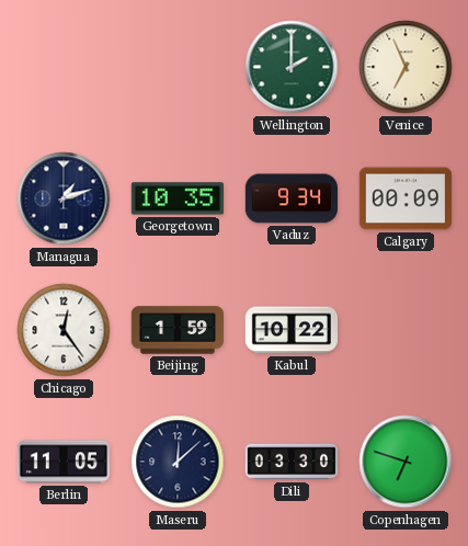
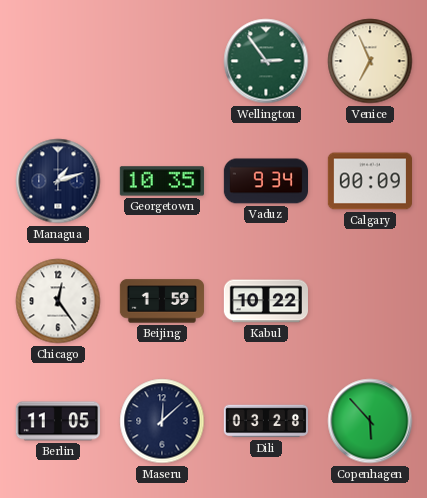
Wellington: 2:00 -> 2:54
Dili: 03:30 -> 03:28
Copenhagen: 6:48 -> 5:53
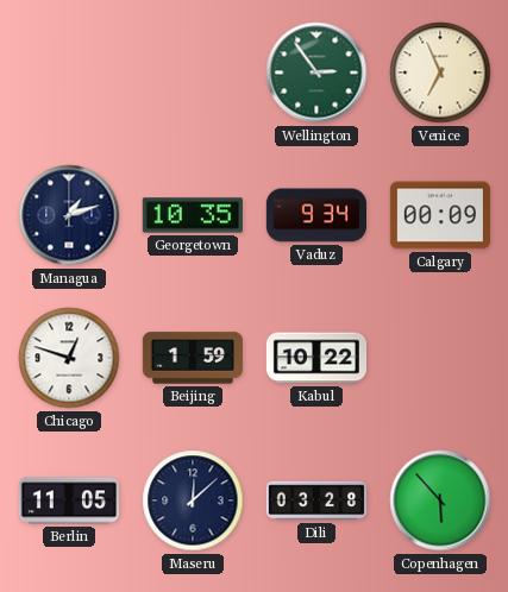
Chicago: 12:24 -> 12:48
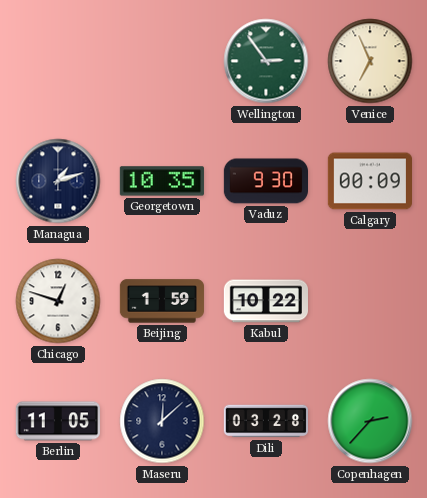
Vaduz: 9:34 -> 9:30
Copenhagen: 5:53 -> 2:37
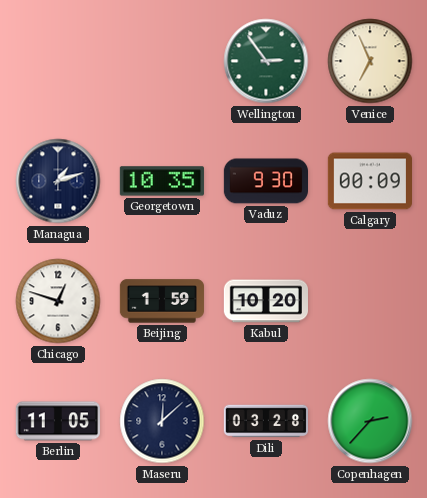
Kabul: 10:22 -> 10:20
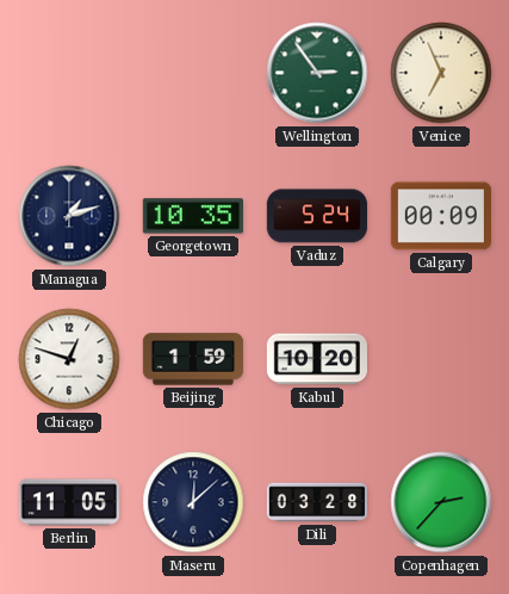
Vaduz: 9:30 -> 5:24
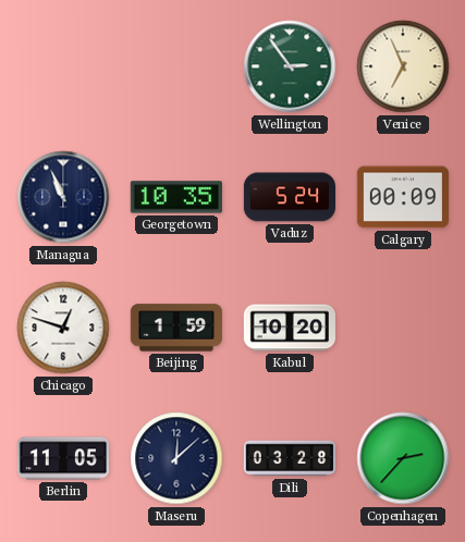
Managua: 1:12 -> 10:56
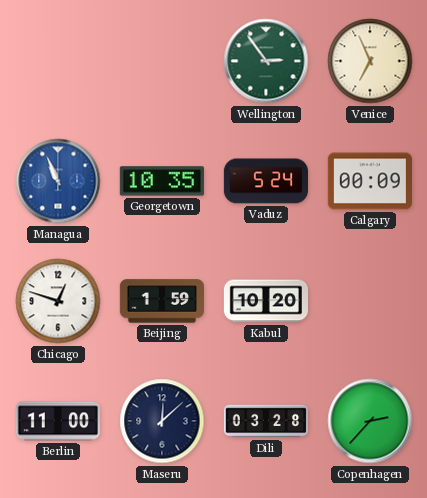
Managua dial: navy -> blue
Berlin: 11:05 -> 11:00
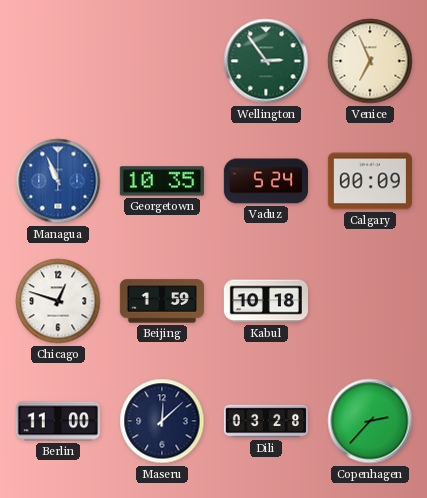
Kabul: 10:20 -> 10:18
